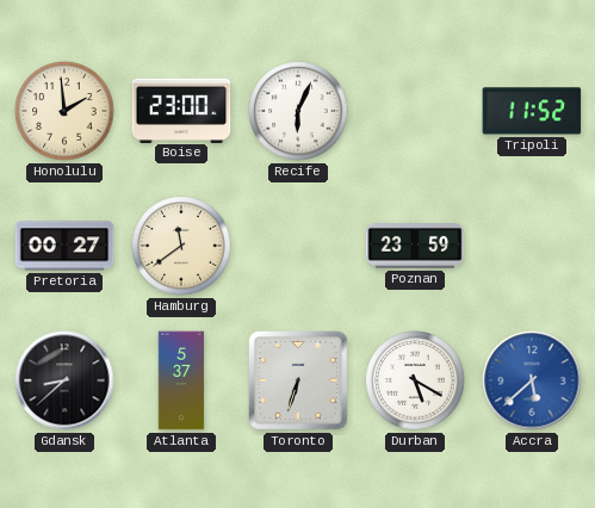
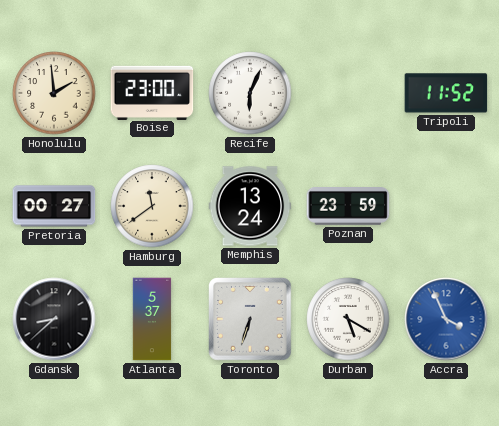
Memphis: none -> 13:24
Accra: 5:38 -> 3:56
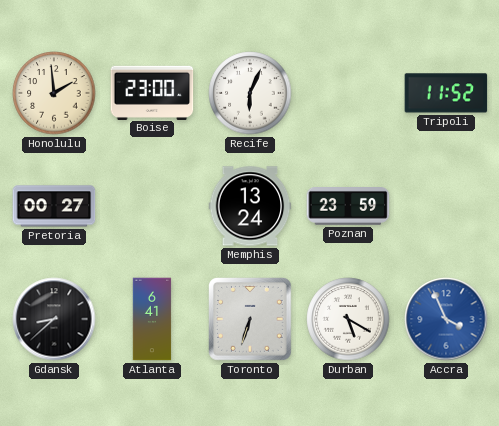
Hamburg: 11:39 -> none
Atlanta: 5:37 -> 6:41
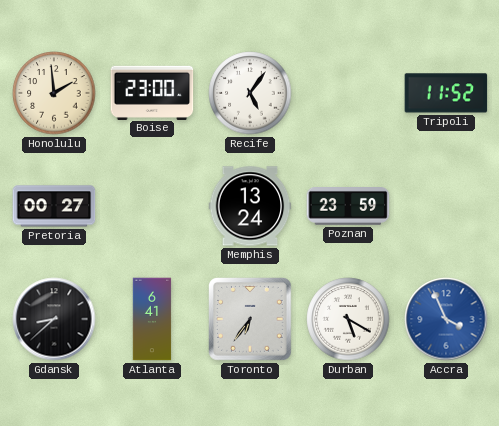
Recife: 6:04 -> 5:06
Toronto: 6:33 -> 6:36
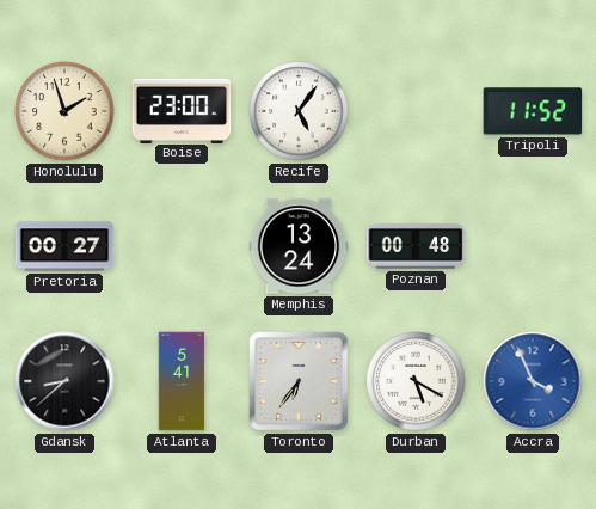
Honolulu: 1:59 -> 1:57
Poznan: 23:59 -> 00:48
Atlanta: 6:41 -> 5:41
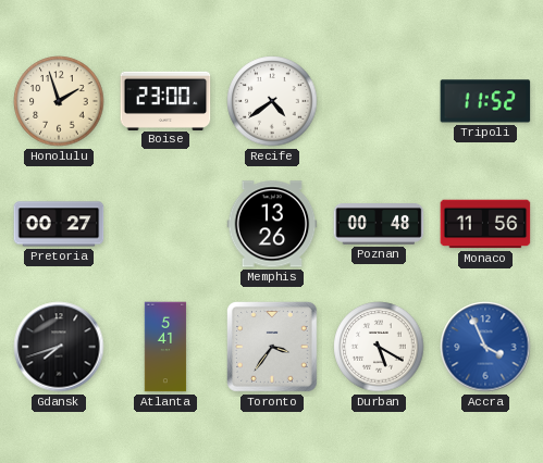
Recife: 5:06 -> 4:39
Memphis: 13:24 -> 13:26
Monaco: none -> 11:56
Gdansk: 8:38 -> 7:42
Toronto: 6:36 -> 3:36
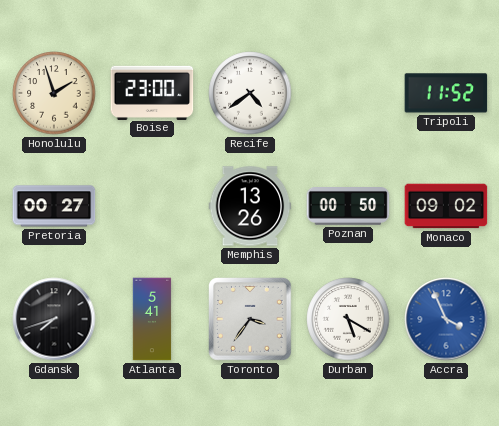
Poznan: 00:48 -> 00:50
Monaco: 11:56 -> 09:02
